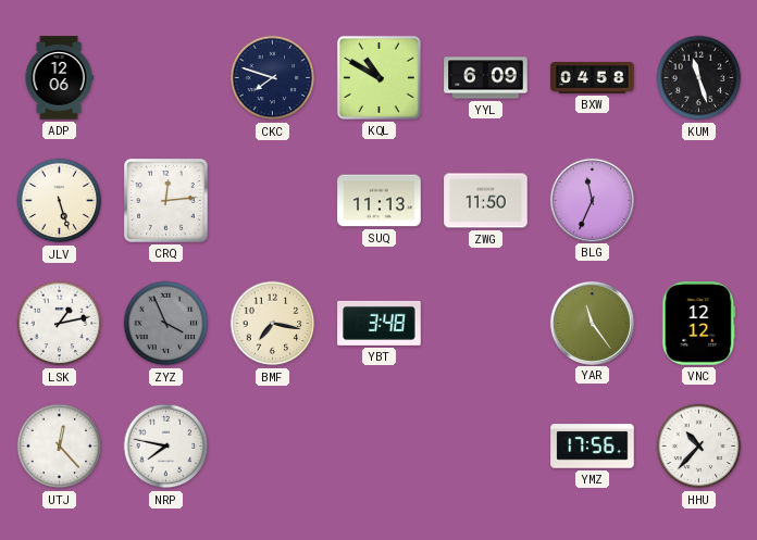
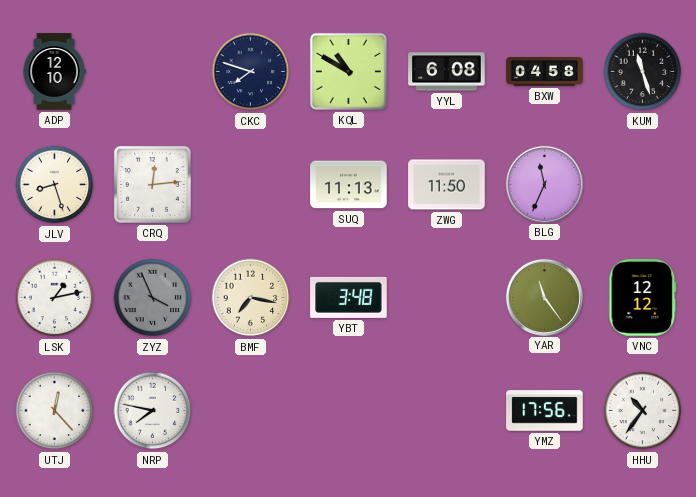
ADP: 12:06 -> 12:10
YYL: 6:09 -> 6:08
JLV: 5:27 -> 8:27
HHU: 10:37 -> 10:36
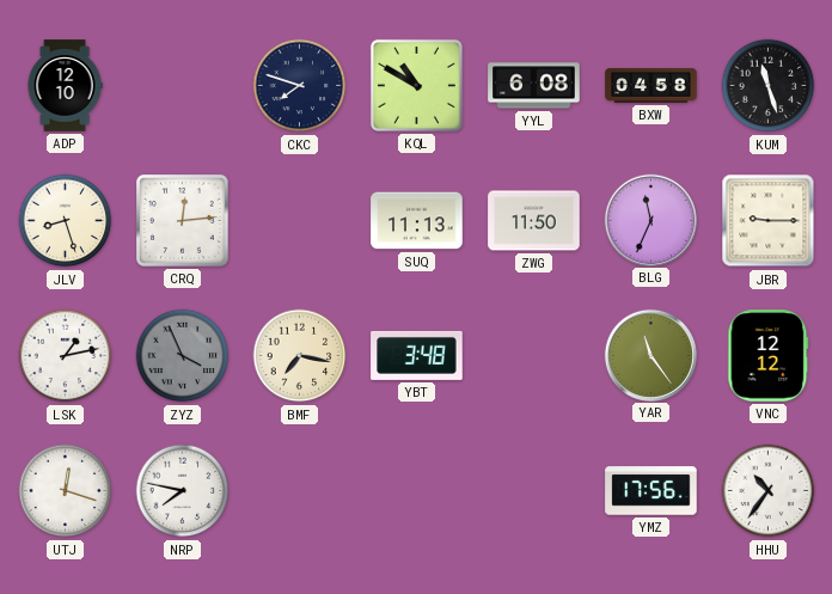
JBR: none -> 9:15
UTJ: 12:23 -> 12:18
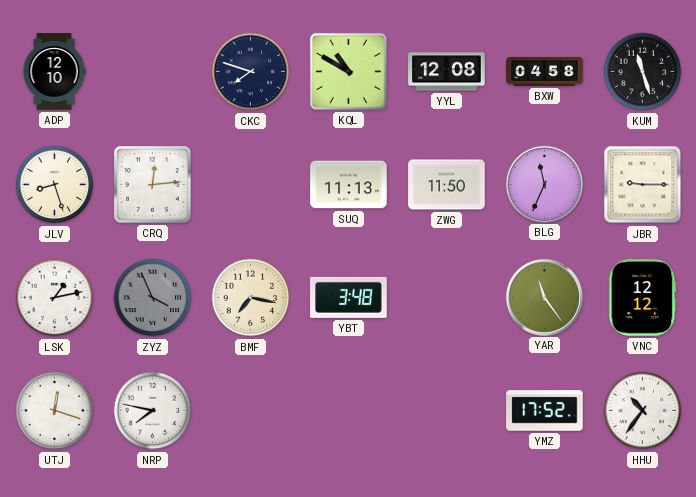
YYL: 6:08 -> 12:08
YMZ: 17:56 -> 17:52
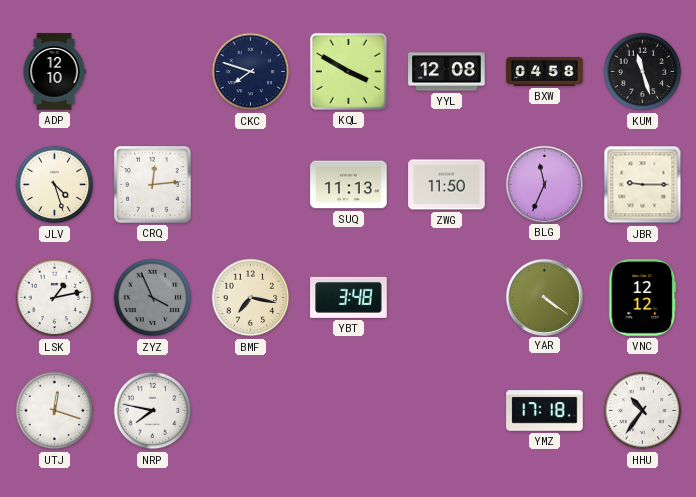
KQL: 10:50 -> 3:50
JLV: 8:27 -> 4:27
YAR: 11:24 -> 4:21
YMZ: 17:52 -> 17:18
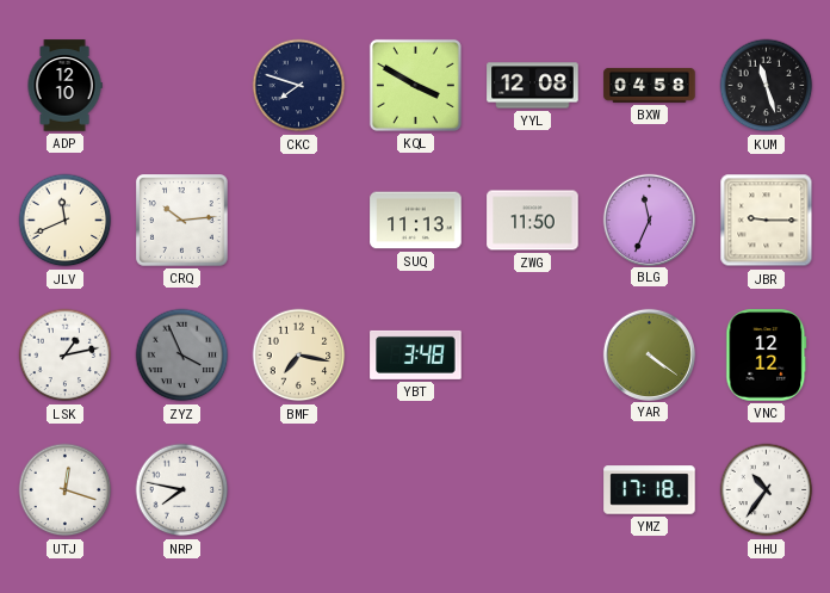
JLV: 4:27 -> 11:41
CRQ: 12:14 -> 10:14
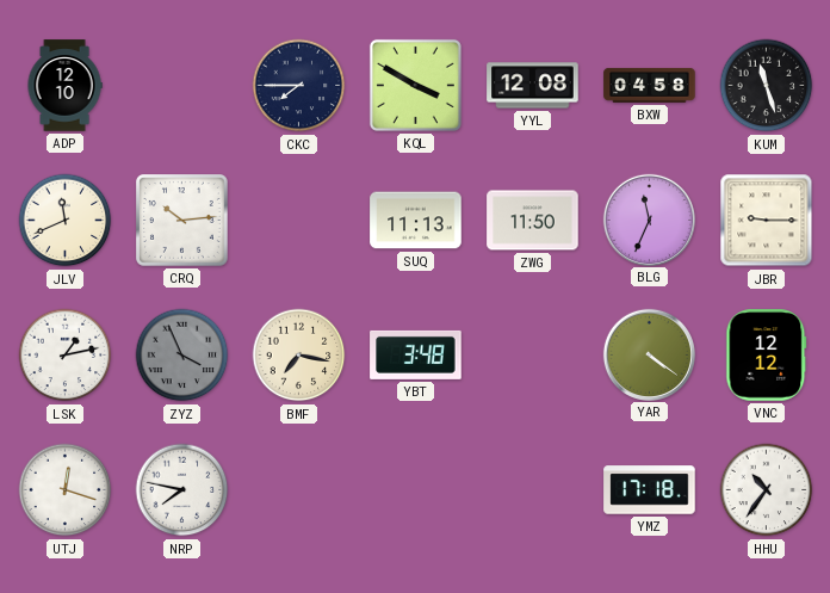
CKC: 7:48 -> 7:45
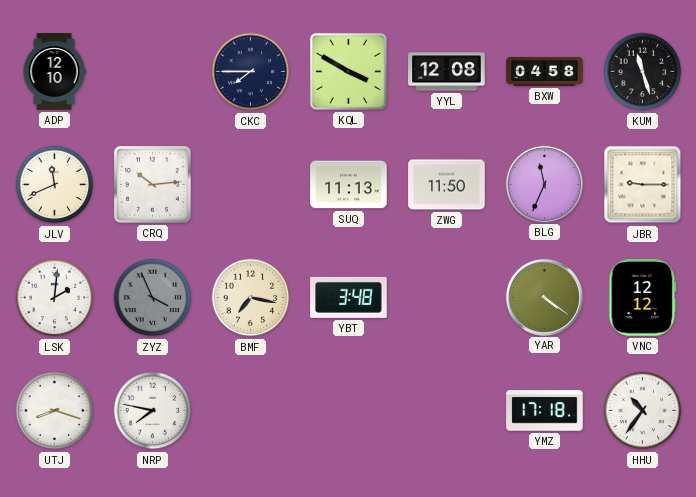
LSK: 1:13 -> 2:01
UTJ: 12:18 -> 8:18
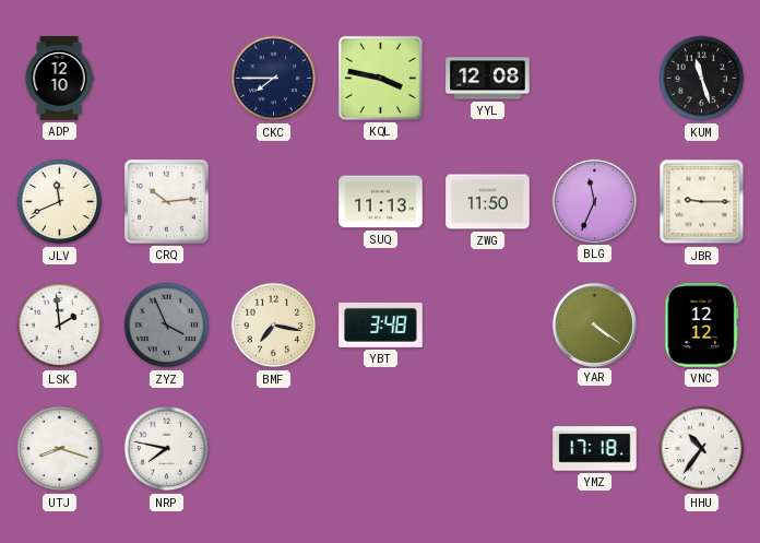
KQL: 3:50 -> 3:47
BXW: 04:58 -> none
LSK: 2:01 -> 1:59
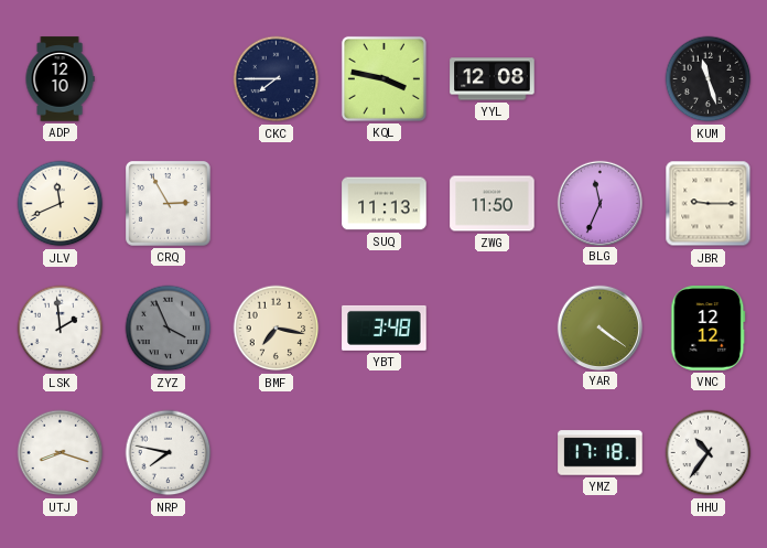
CRQ: 10:14 -> 2:55
